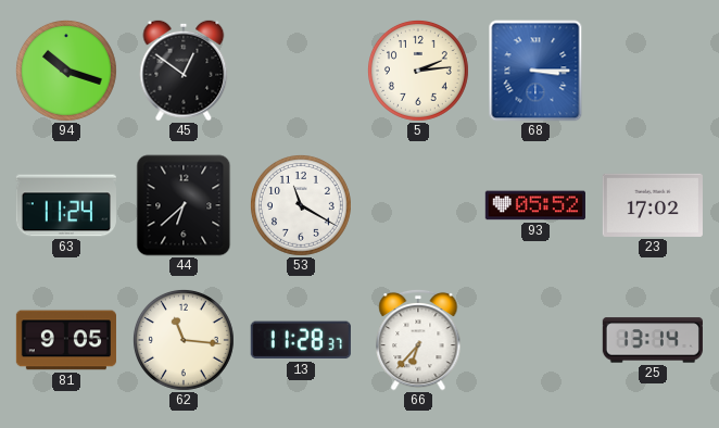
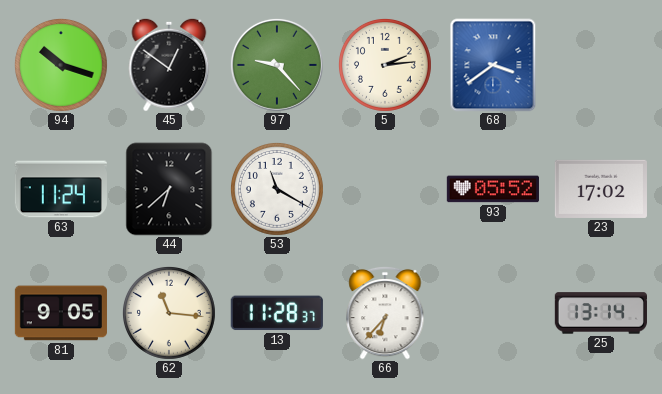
97: none -> 9:23
68: 3:15 -> 3:39
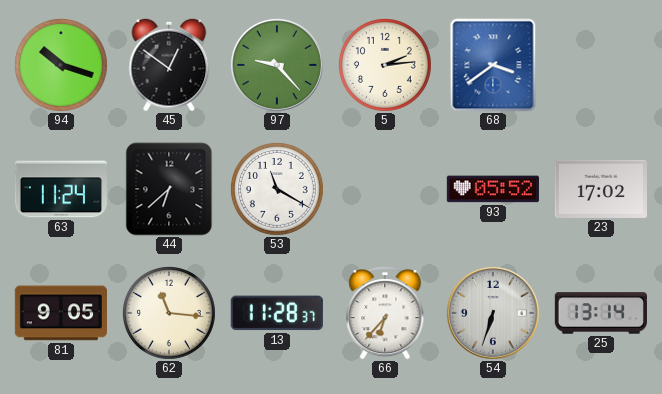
54: none -> 6:33
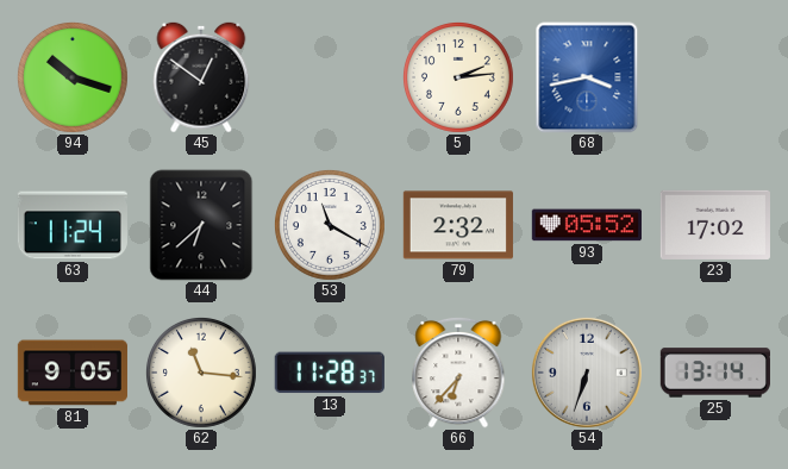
97: 9:23 -> none
68: 3:39 -> 3:43
79: none -> 2:32
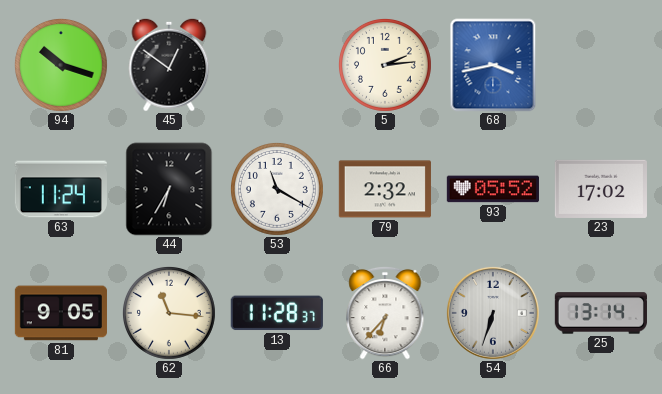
44: 6:38 -> 6:35
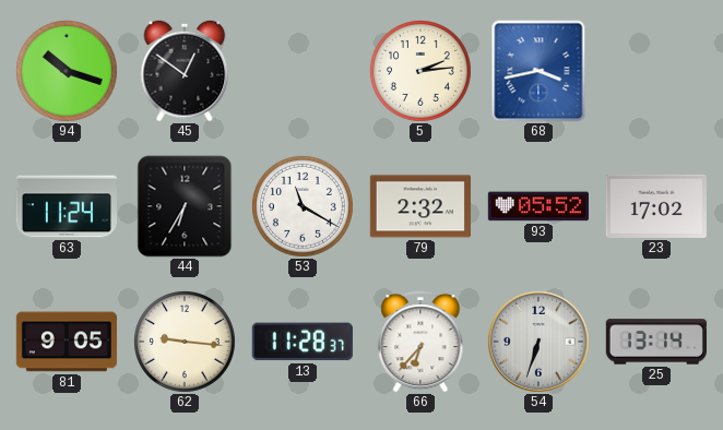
62: 11:16 -> 9:16
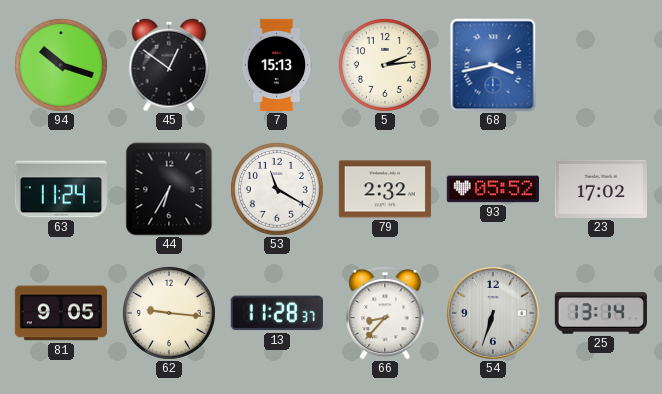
7: none -> 15:13
66: 6:37 -> 8:37
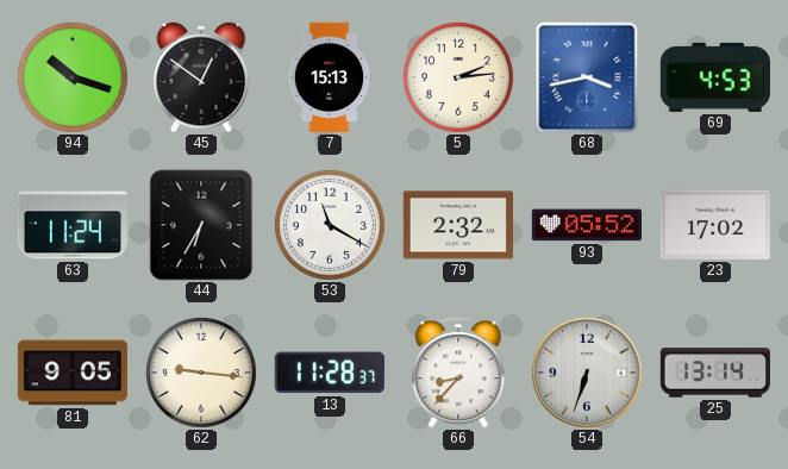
69: none -> 4:53
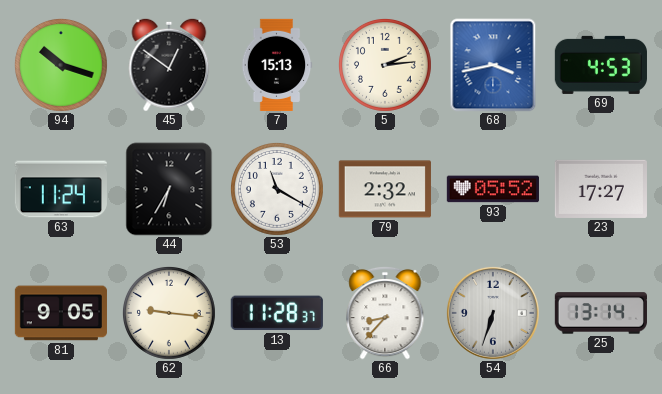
23: 17:02 -> 17:27
